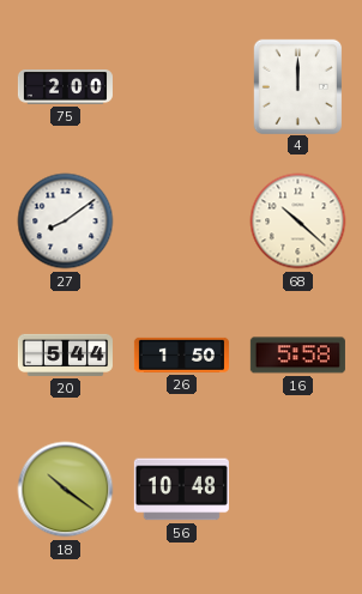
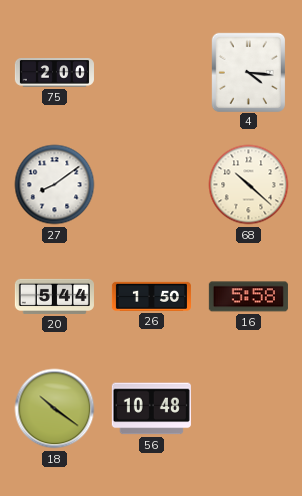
4: 12:00 -> 4:16
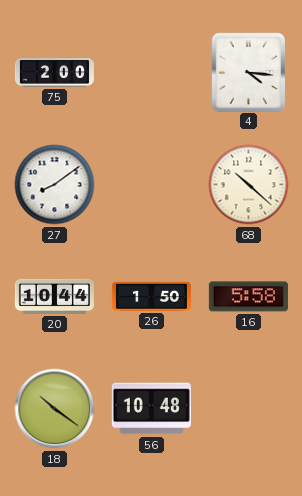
20: 5:44 -> 10:44
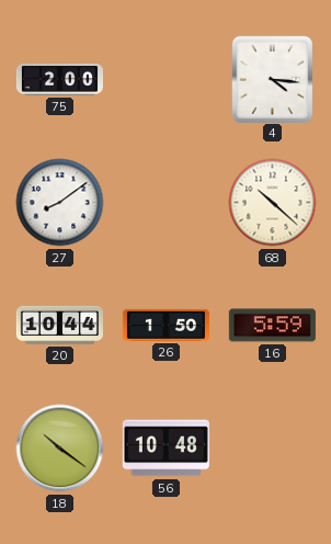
16: 5:58 -> 5:59
